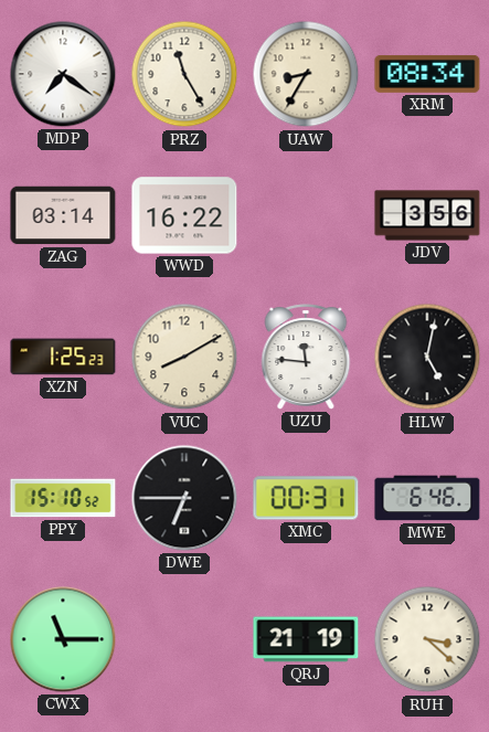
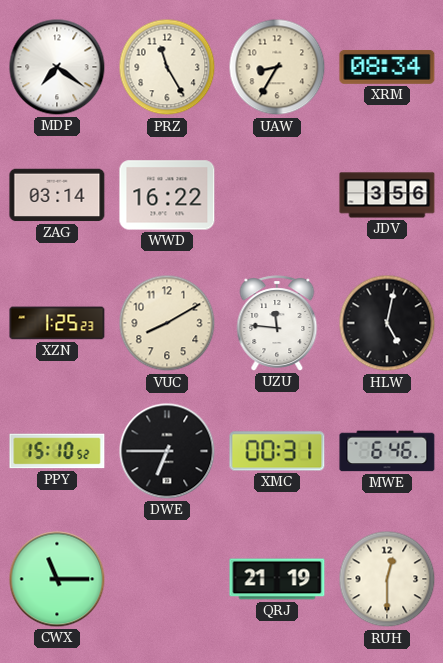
RUH: 3:22 -> 12:30
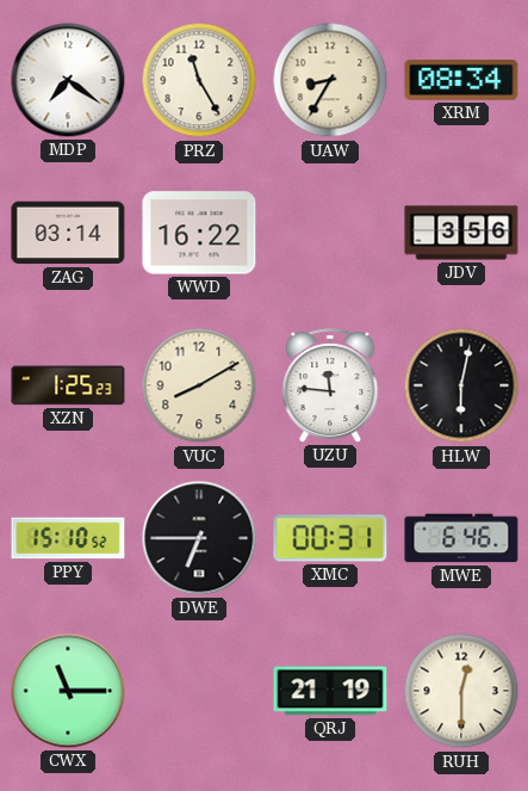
HLW: 5:02 -> 6:02
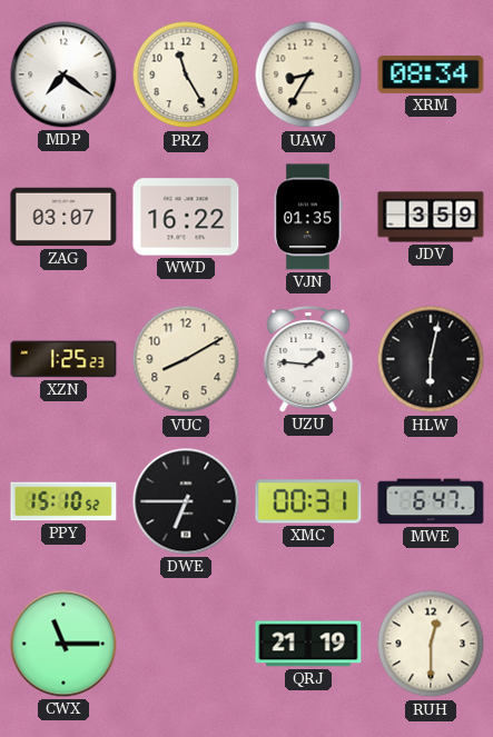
ZAG: 03:14 -> 03:07
VJN: none -> 01:35
JDV: 3:56 -> 3:59
UZU: 11:46 -> 1:46
MWE: 6:46 -> 6:47
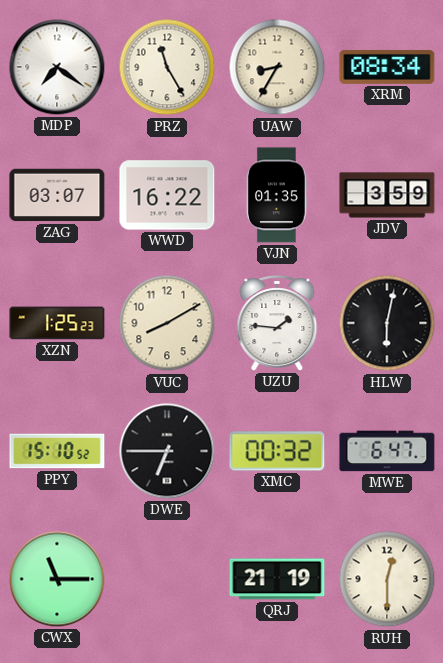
XMC: 00:31 -> 00:32
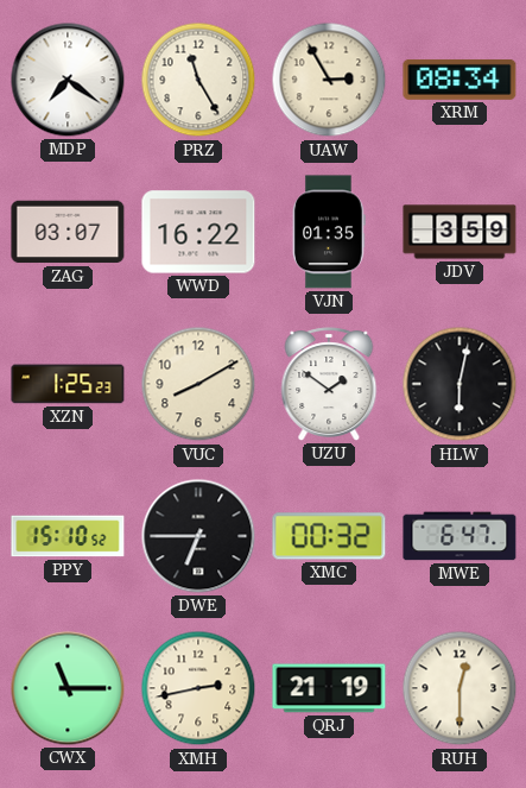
UAW: 8:35 -> 2:55
UZU: 1:46 -> 1:51
XMH: none -> 2:43
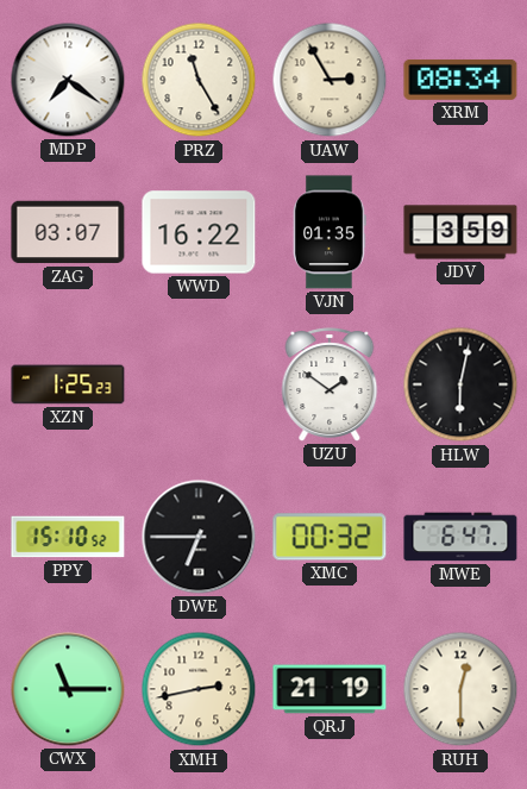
VUC: 8:10 -> none
